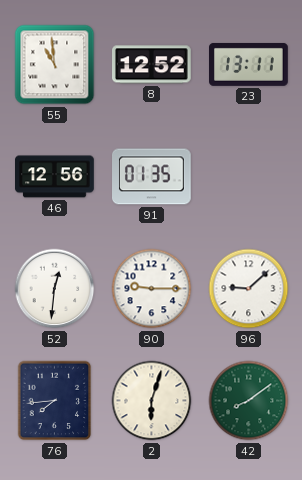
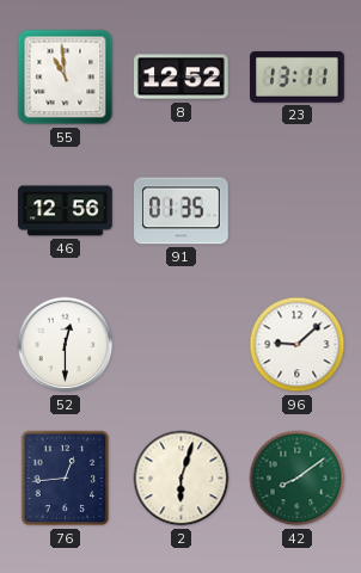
52: 12:31 -> 12:30
90: 9:15 -> none
76: 7:44 -> 12:44
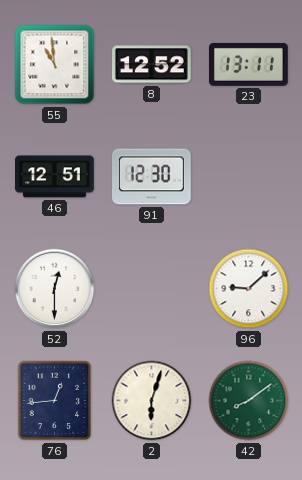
46: 12:56 -> 12:51
91: 01:35 -> 12:30
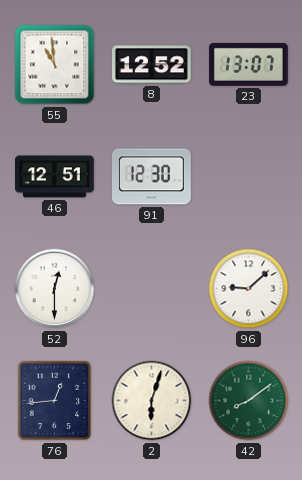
23: 13:11 -> 13:07
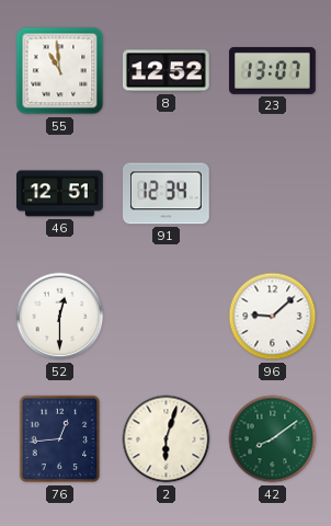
91: 12:30 -> 12:34
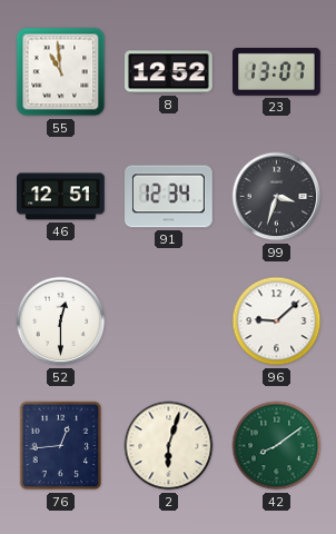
99: none -> 3:33
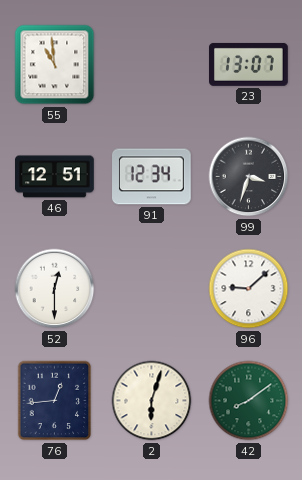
8: 12:52 -> none
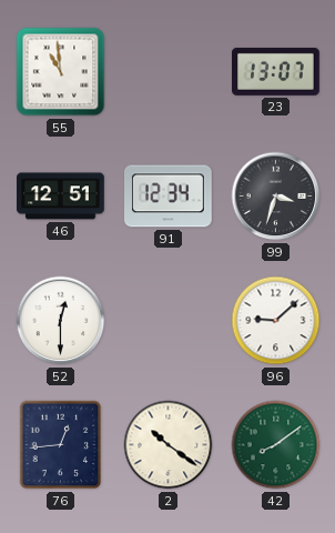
2: 6:03 -> 10:21
